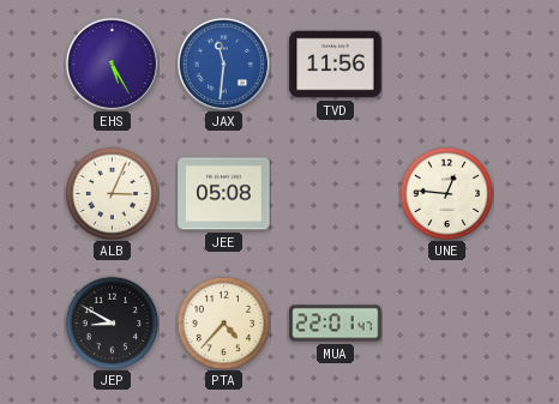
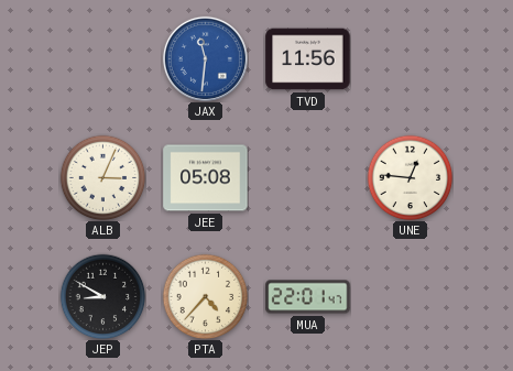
EHS: 5:25 -> none
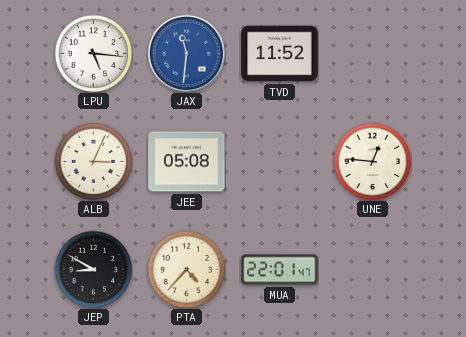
LPU: none -> 5:16
TVD: 11:56 -> 11:52
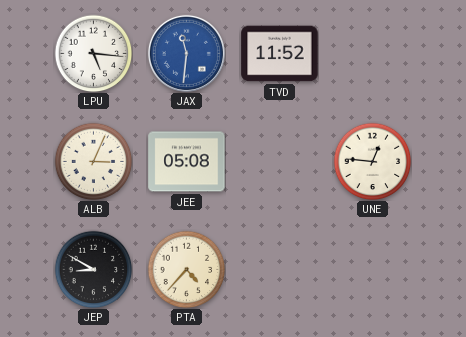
MUA: 22:01 -> none
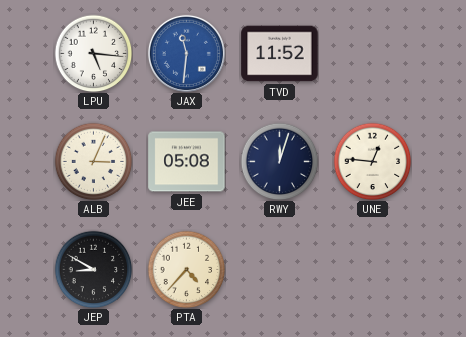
RWY: none -> 12:03
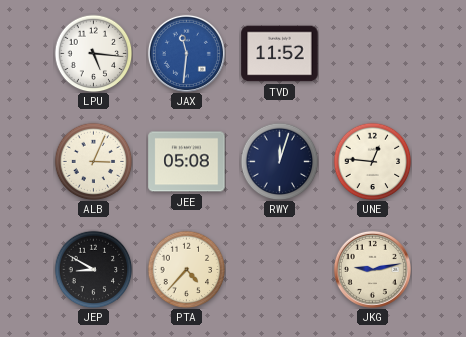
JKG: none -> 9:13
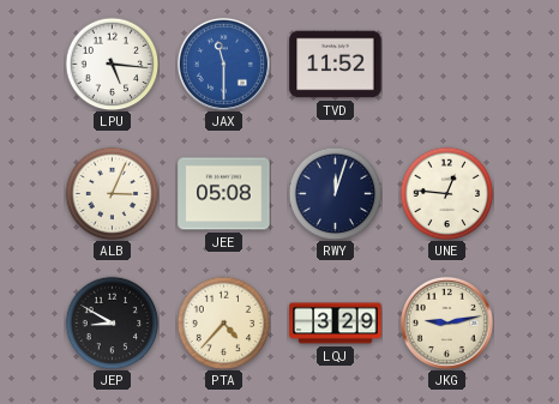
JAX: 11:31 -> 11:30
LQJ: none -> 3:29
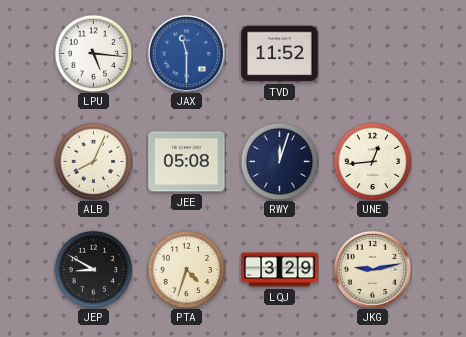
ALB: 3:04 -> 8:04
UNE: 12:46 -> 12:44
PTA: 4:37 -> 4:33
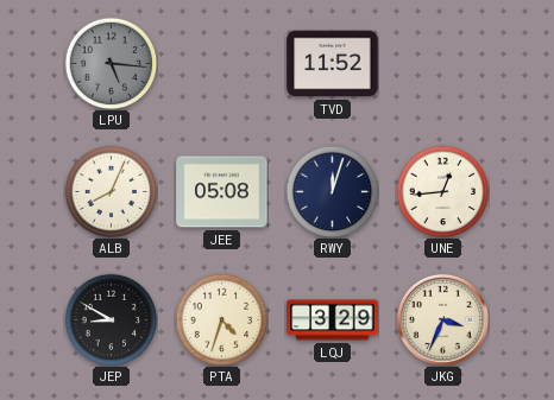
LPU dial: white -> grey
JAX: 11:30 -> none
JKG: 9:13 -> 3:34
